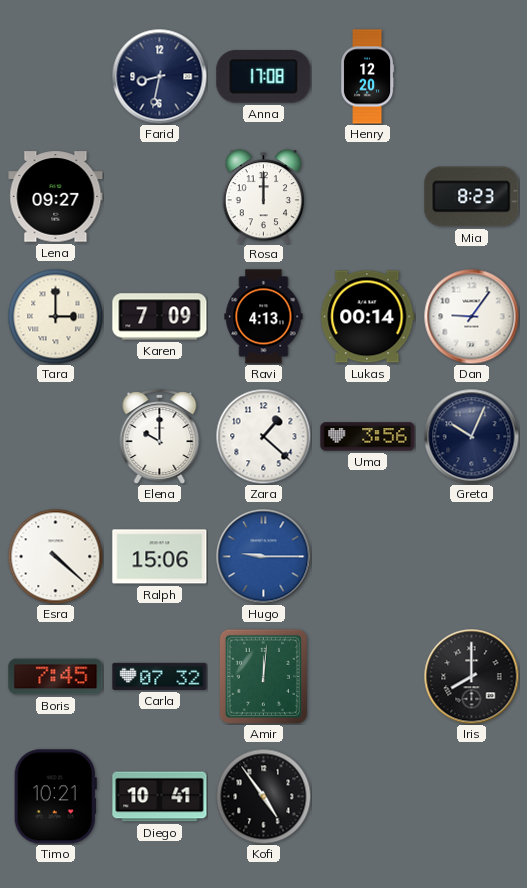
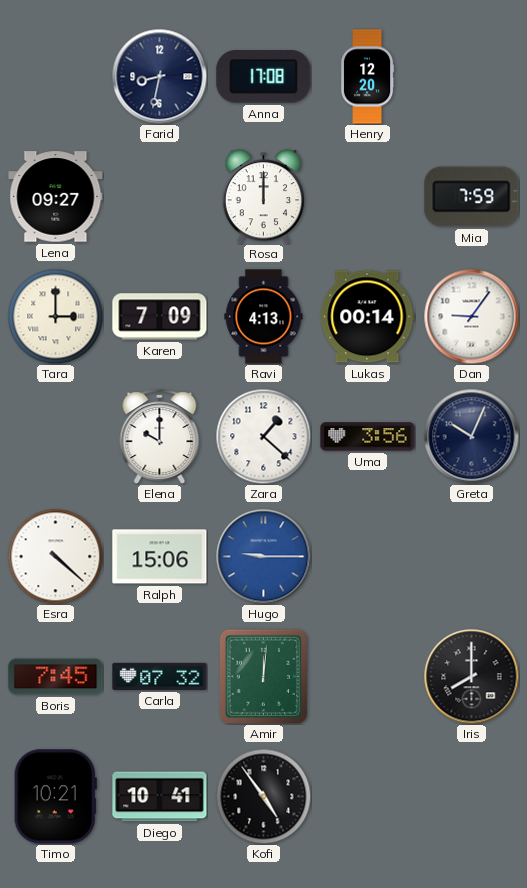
Mia: 8:23 -> 7:59
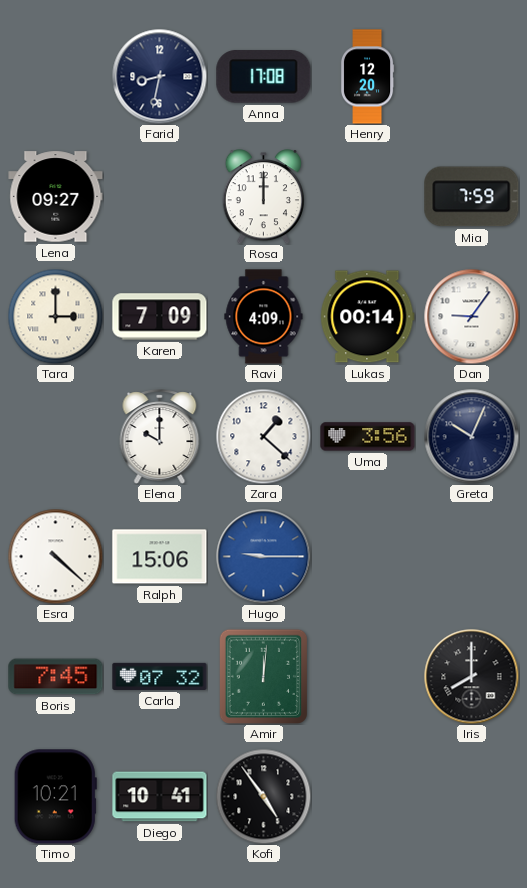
Ravi: 4:13 -> 4:09
